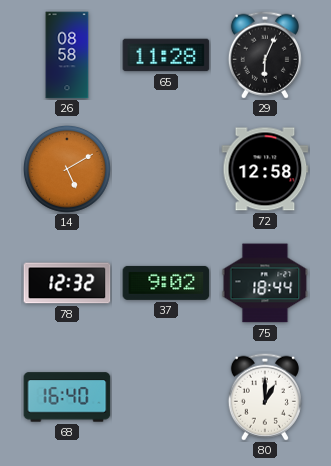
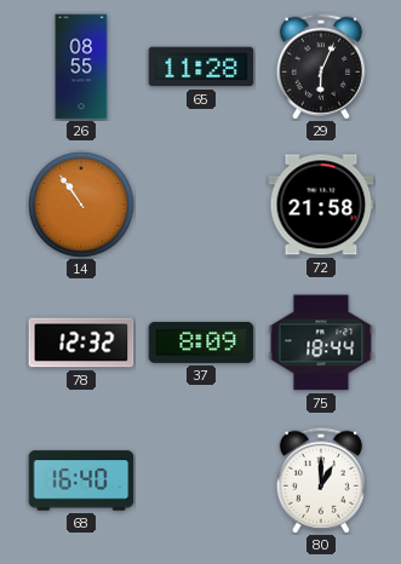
26: 08:58 -> 08:55
14: 5:10 -> 10:54
72: 12:58 -> 21:58
37: 9:02 -> 8:09
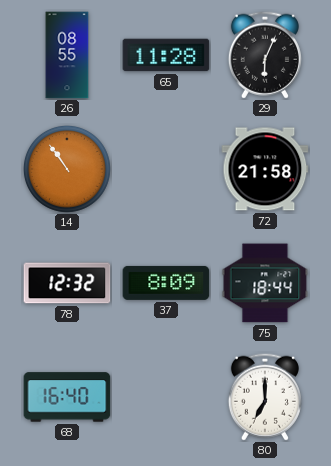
80: 1:00 -> 7:00
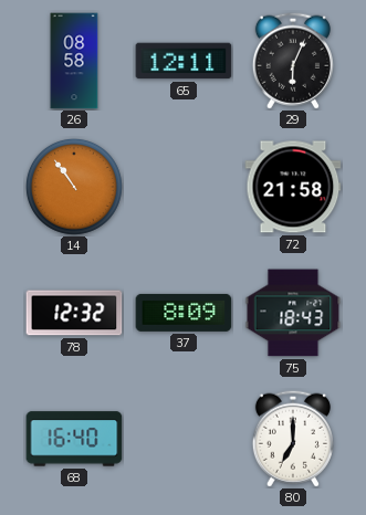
26: 08:55 -> 08:58
65: 11:28 -> 12:11
75: 18:44 -> 18:43
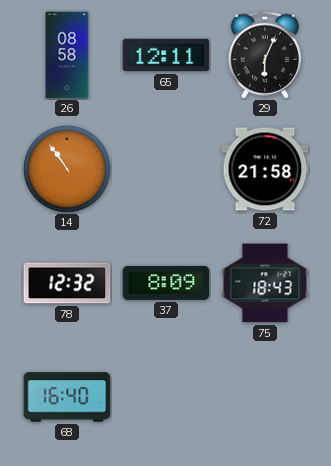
80: 7:00 -> none
